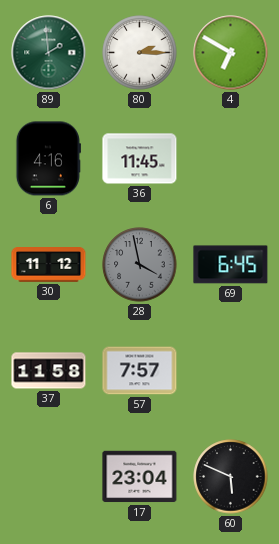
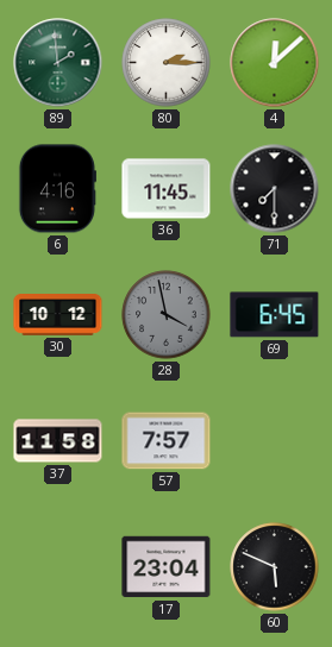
4: 6:50 -> 12:08
71: none -> 7:30
30: 11:12 -> 10:12
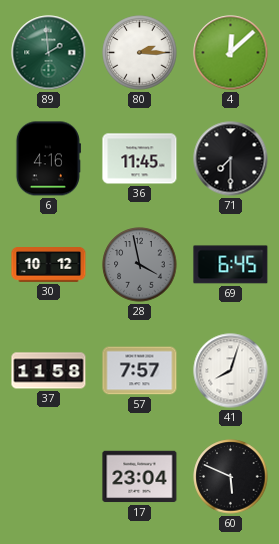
41: none -> 8:03
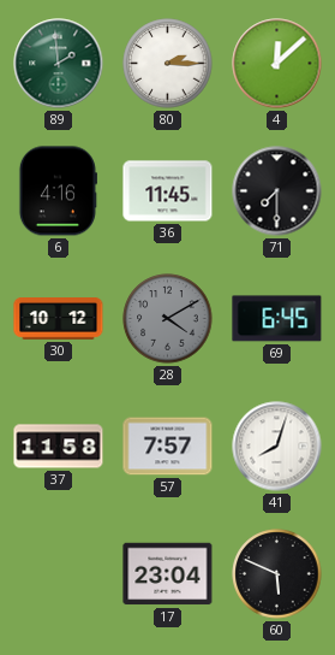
28: 3:58 -> 4:10
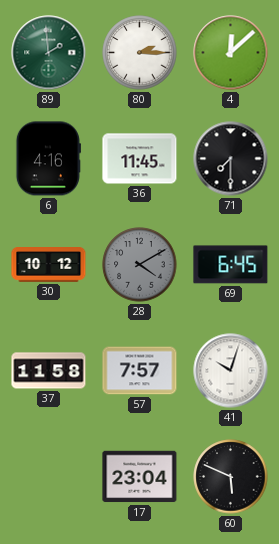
41: 8:03 -> 10:03
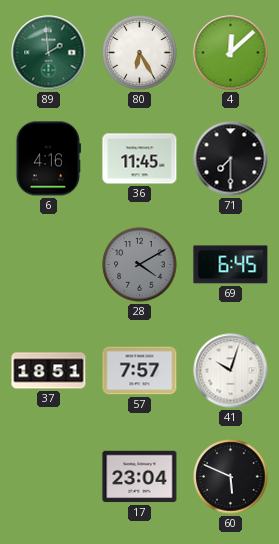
80: 2:15 -> 6:25
30: 10:12 -> none
37: 11:58 -> 18:51
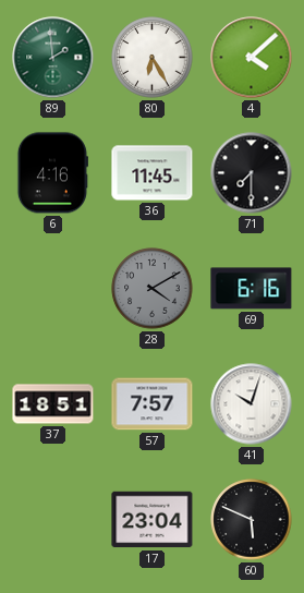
4: 12:08 -> 4:08
69: 6:45 -> 6:16
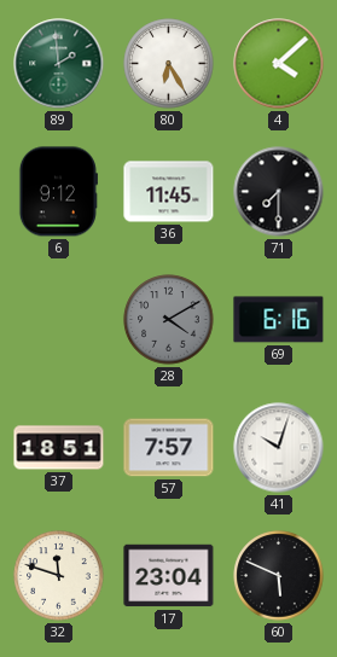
6: 4:16 -> 9:12
32: none -> 11:48
